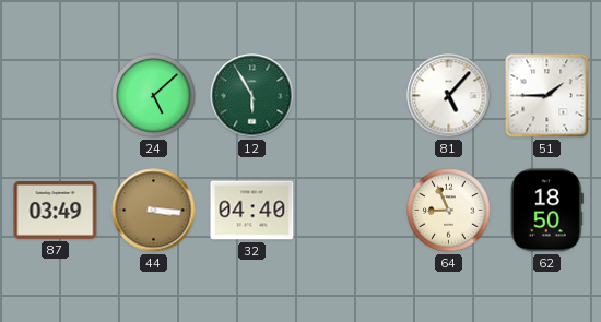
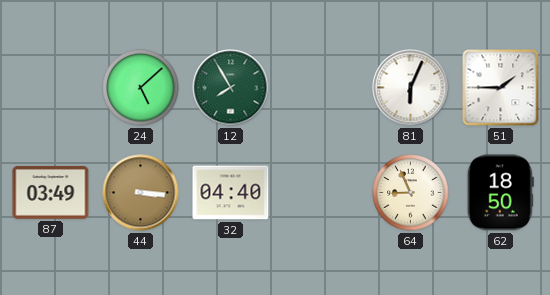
12: 5:55 -> 7:55
81: 5:07 -> 6:04
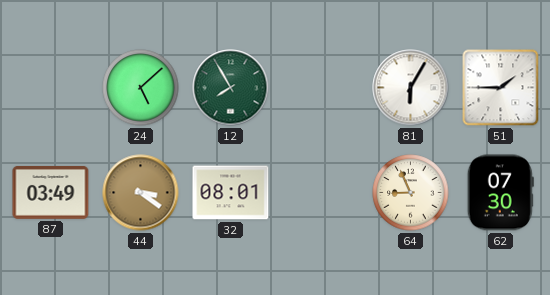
81: 6:04 -> 6:05
44: 3:16 -> 3:21
32: 04:40 -> 08:01
62: 18:50 -> 07:30
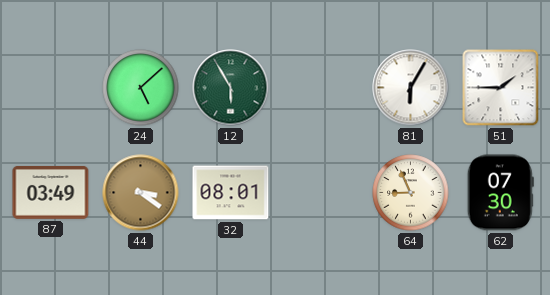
12: 7:55 -> 5:55
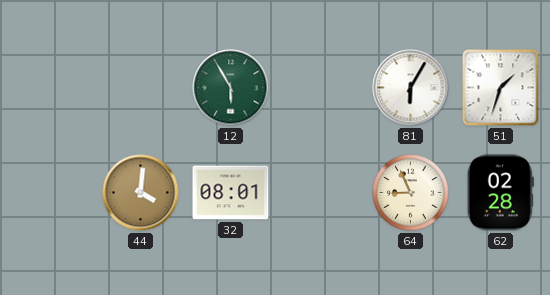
24: 5:08 -> none
51: 1:45 -> 1:33
87: 03:49 -> none
44: 3:21 -> 4:01
62: 07:30 -> 02:28
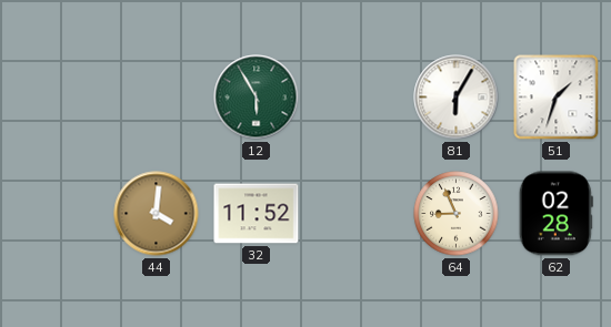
32: 08:01 -> 11:52
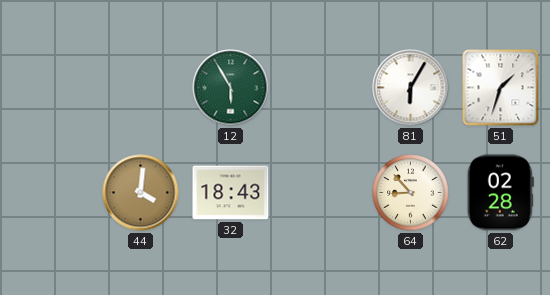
32: 11:52 -> 18:43
64: 8:56 -> 8:53
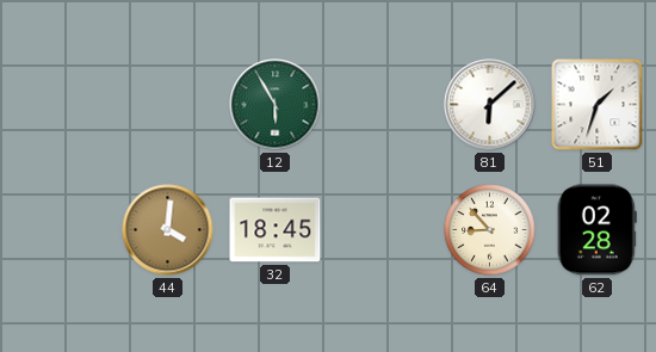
81: 6:05 -> 6:08
32: 18:43 -> 18:45
